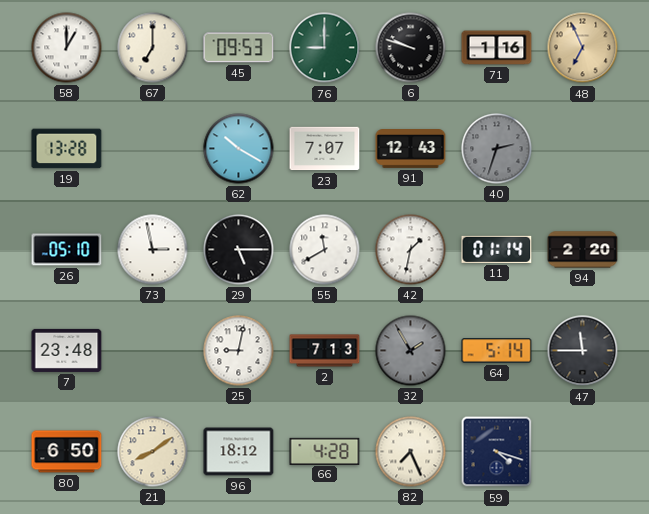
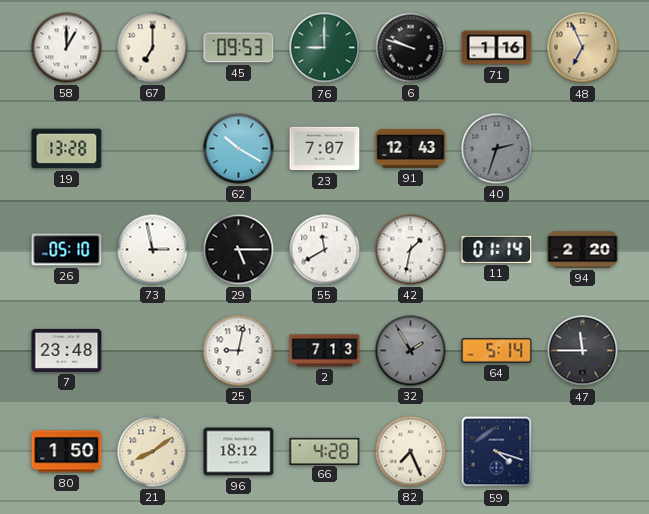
80: 6:50 -> 1:50
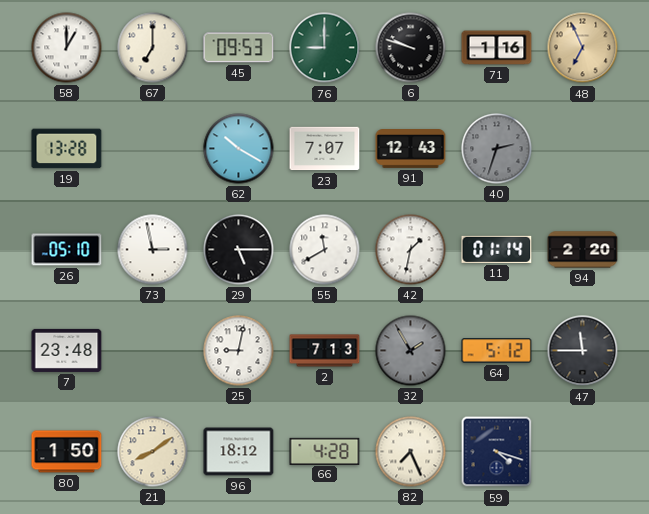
64: 5:14 -> 5:12
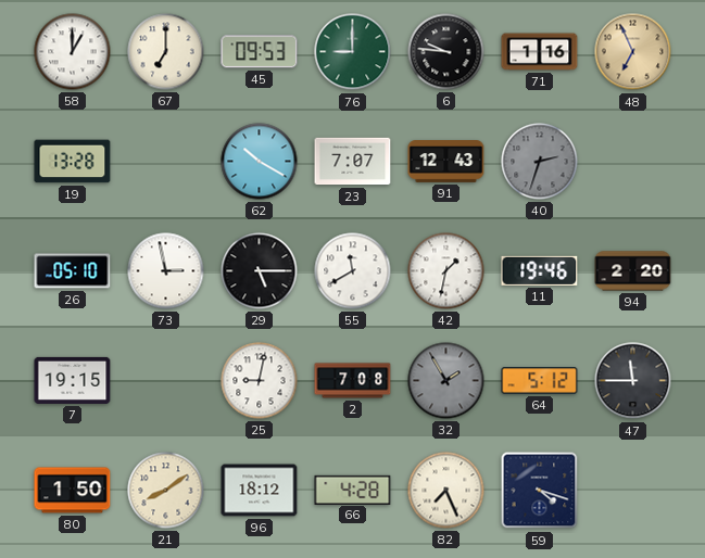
6: 9:48 -> 9:46
11: 01:14 -> 19:46
7: 23:48 -> 19:15
2: 7:13 -> 7:08
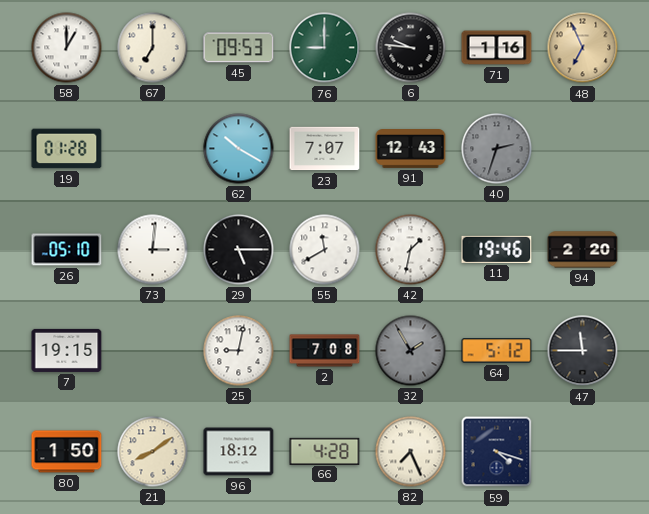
19: 13:28 -> 01:28
73: 2:58 -> 3:01
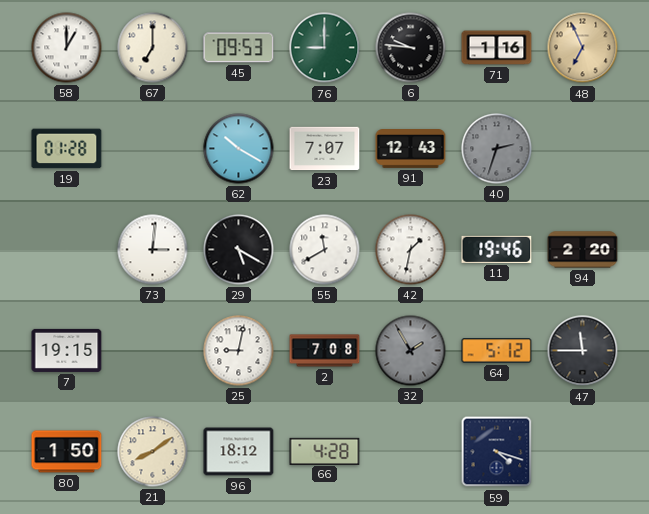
26: 05:10 -> none
29: 5:15 -> 5:20
82: 7:26 -> none
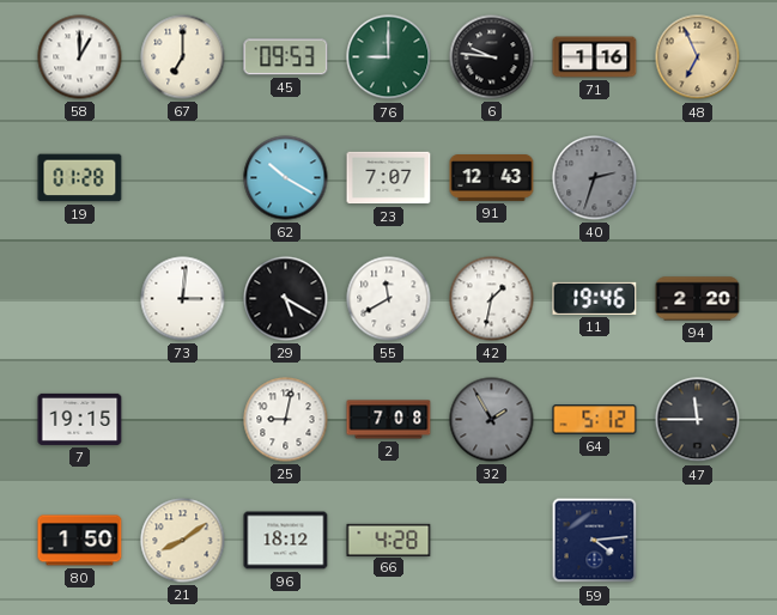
59: 4:18 -> 4:14
